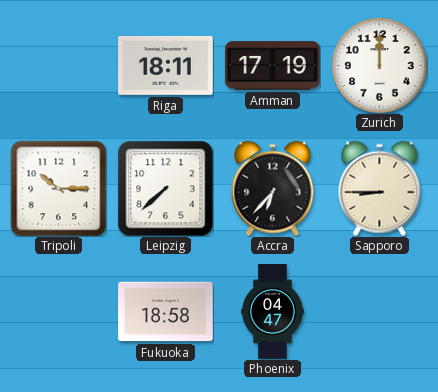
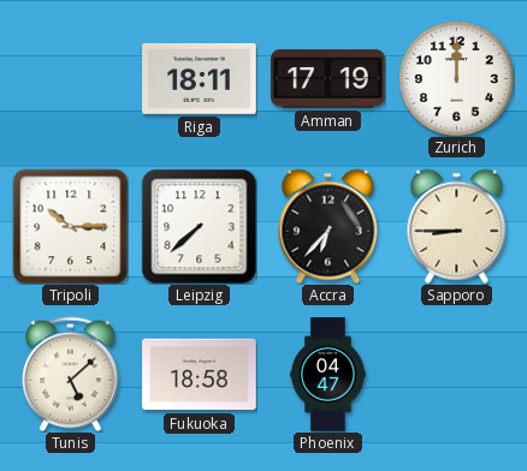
Tunis: none -> 5:08
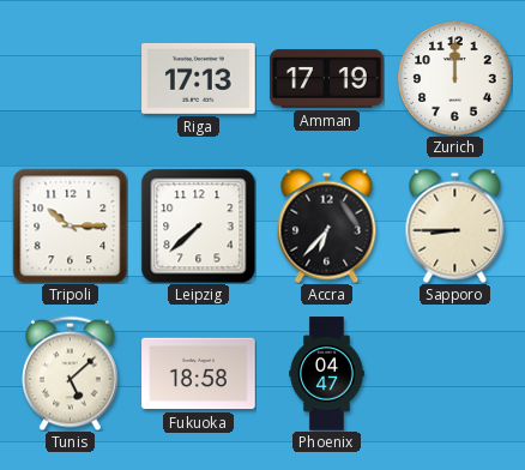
Riga: 18:11 -> 17:13
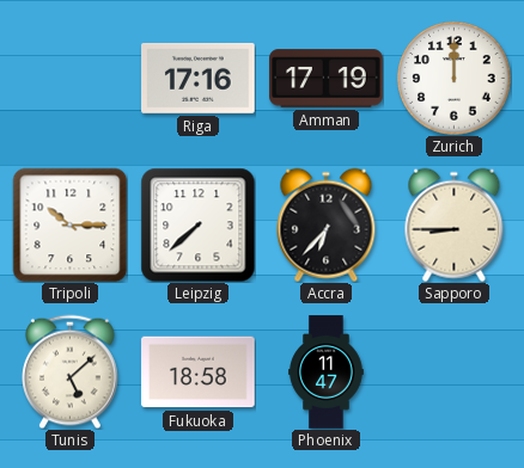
Riga: 17:13 -> 17:16
Phoenix: 04:47 -> 11:47
